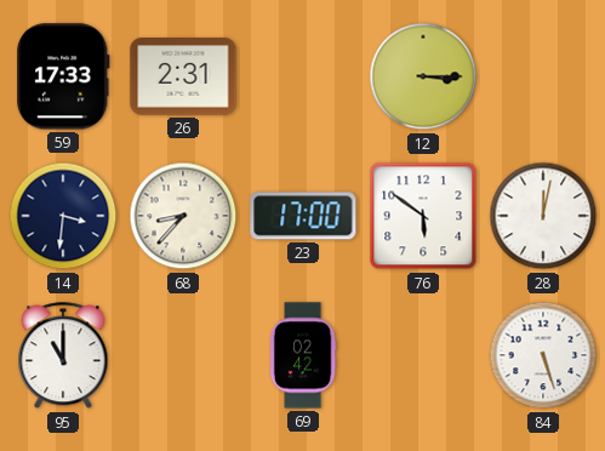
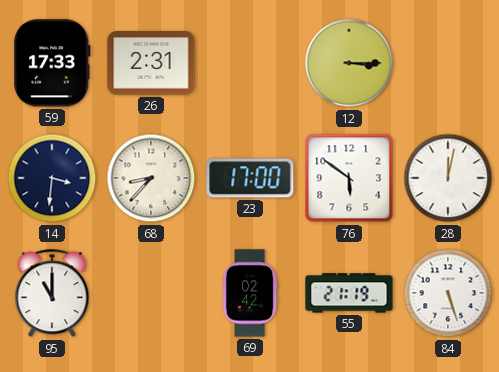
55: none -> 21:19
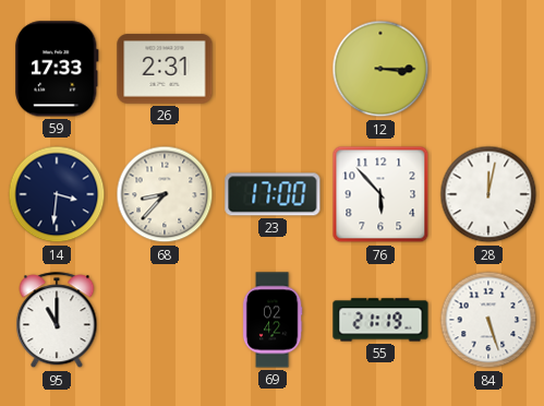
76: 5:51 -> 5:53
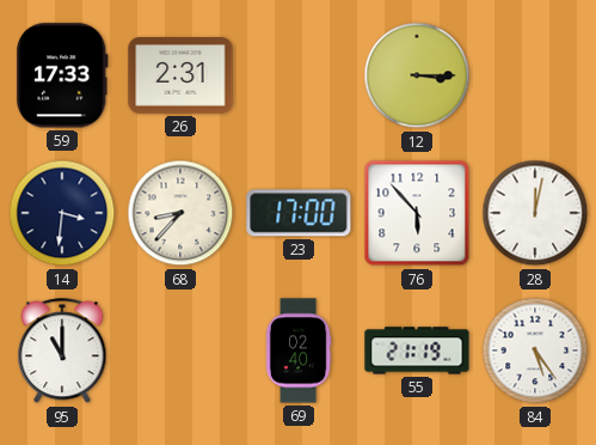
69: 02:42 -> 02:40
84: 5:27 -> 5:24
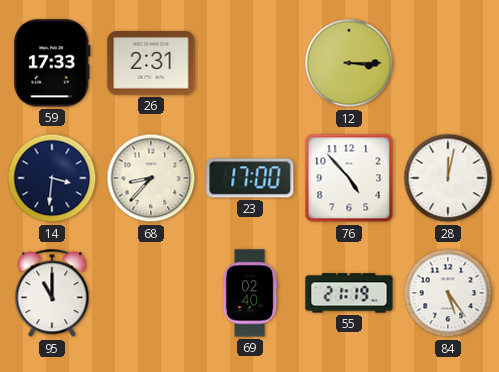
76: 5:53 -> 4:53
